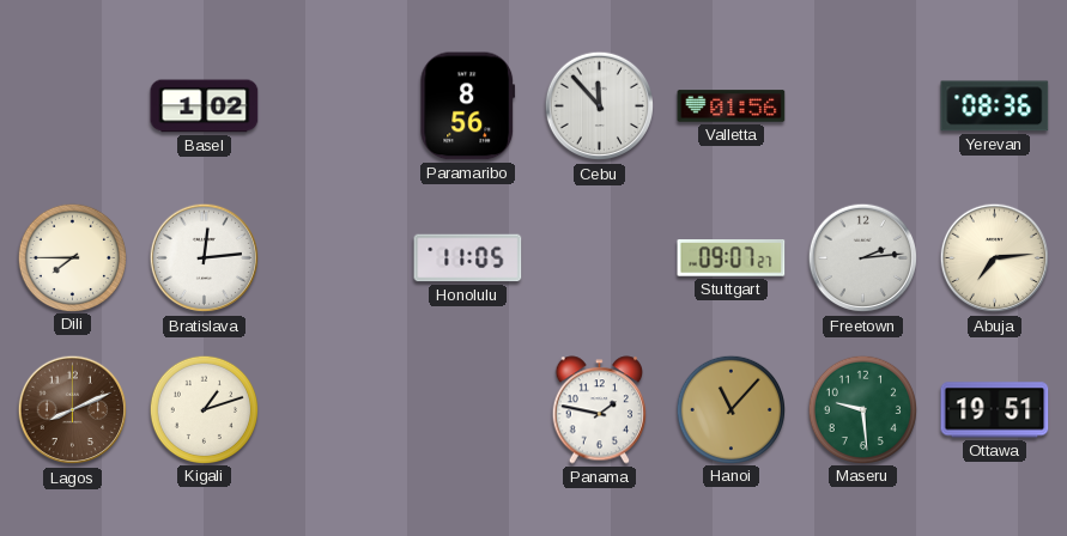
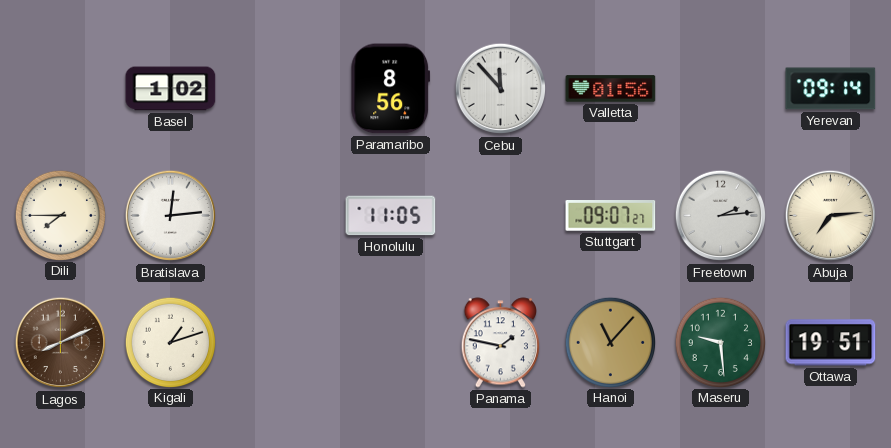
Yerevan: 08:36 -> 09:14
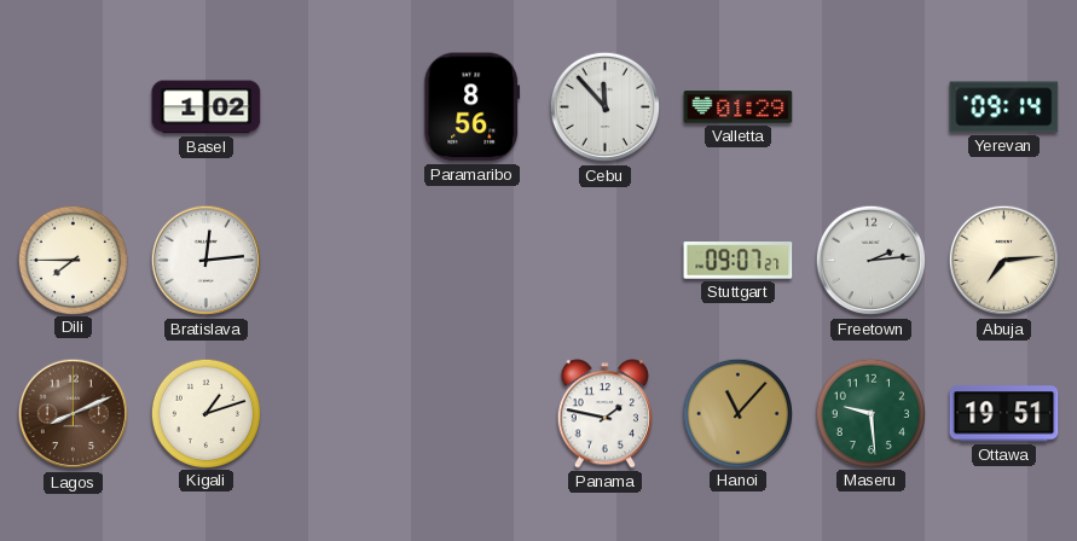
Valletta: 01:56 -> 01:29
Honolulu: 11:05 -> none
